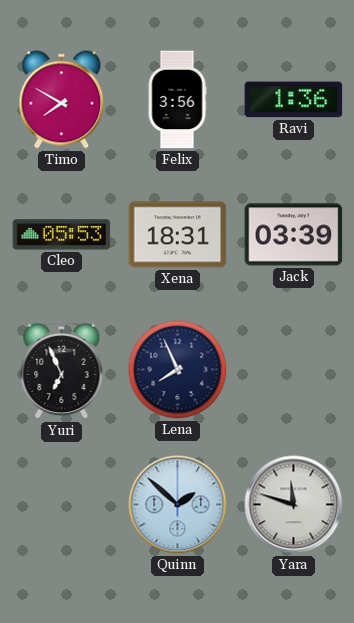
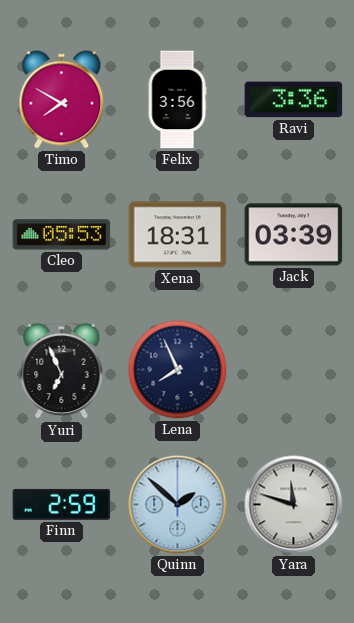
Ravi: 1:36 -> 3:36
Finn: none -> 2:59
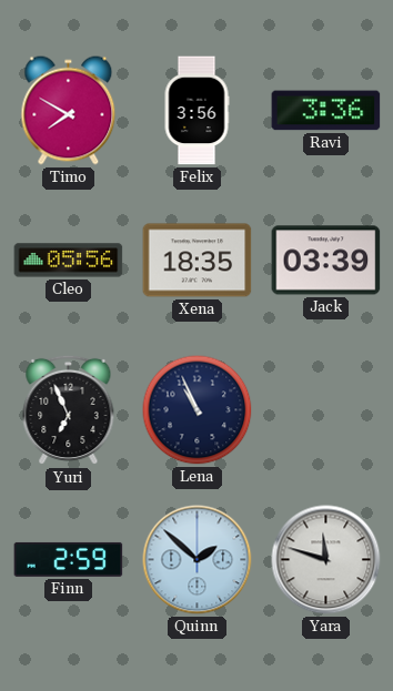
Cleo: 05:53 -> 05:56
Xena: 18:31 -> 18:35
Lena: 7:56 -> 10:56
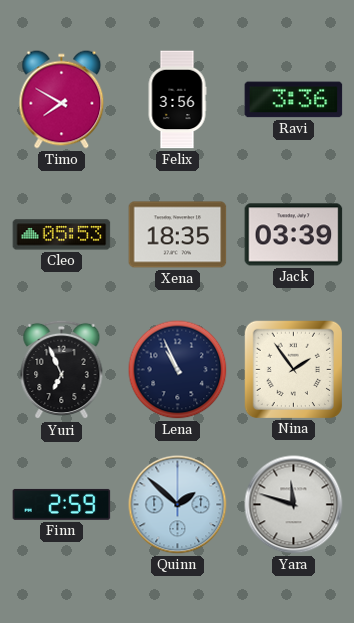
Cleo: 05:56 -> 05:53
Nina: none -> 1:54
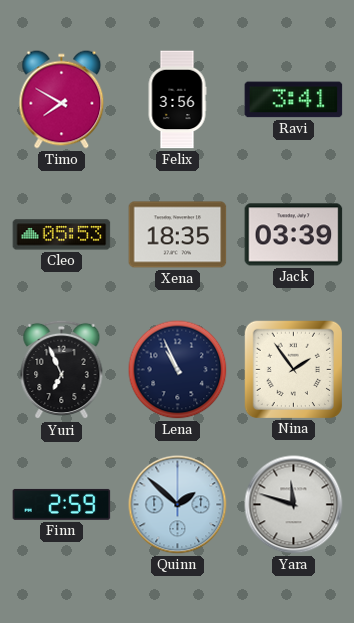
Ravi: 3:36 -> 3:41
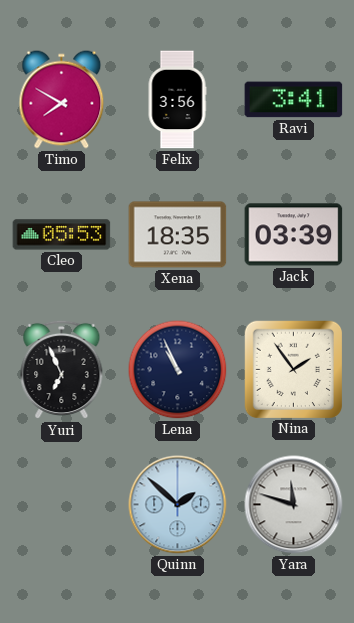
Finn: 2:59 -> none
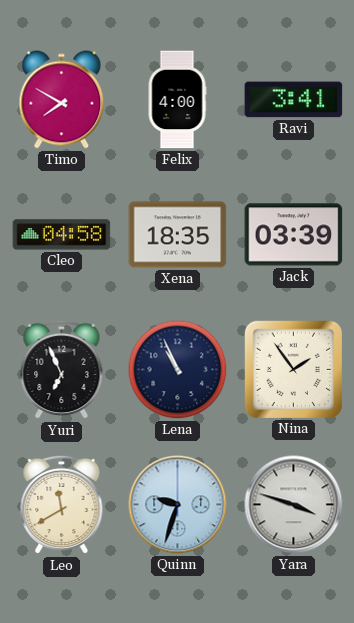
Felix: 3:56 -> 4:00
Cleo: 05:53 -> 04:58
Leo: none -> 11:40
Quinn: 1:52 -> 9:33
Yara: 11:48 -> 3:48
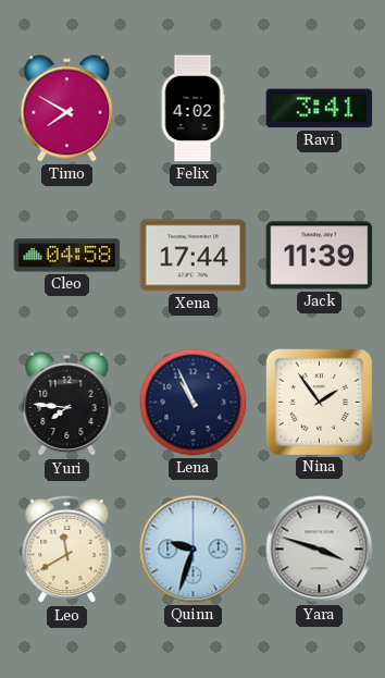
Felix: 4:00 -> 4:02
Xena: 18:35 -> 17:44
Jack: 03:39 -> 11:39
Yuri: 6:56 -> 7:46
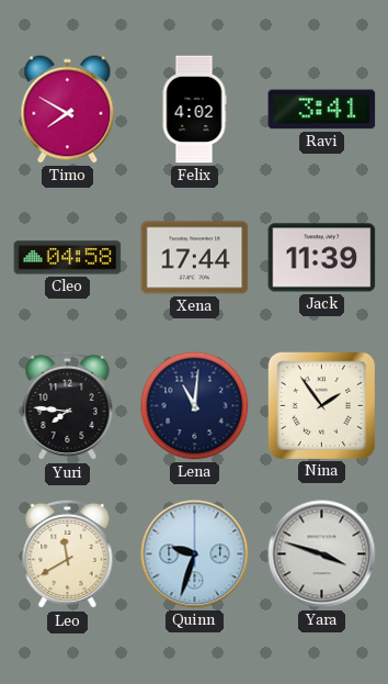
Lena: 10:56 -> 11:01
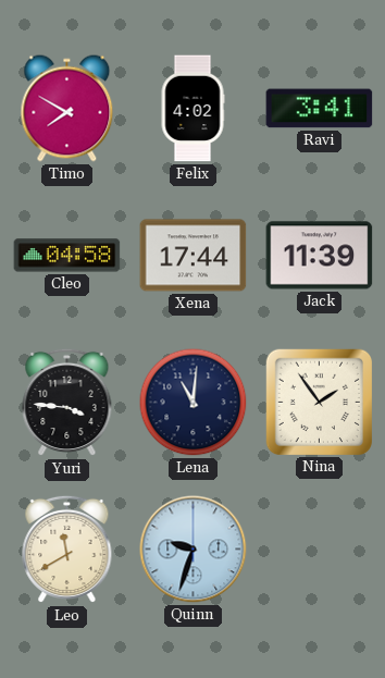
Yuri: 7:46 -> 3:46
Yara: 3:48 -> none
